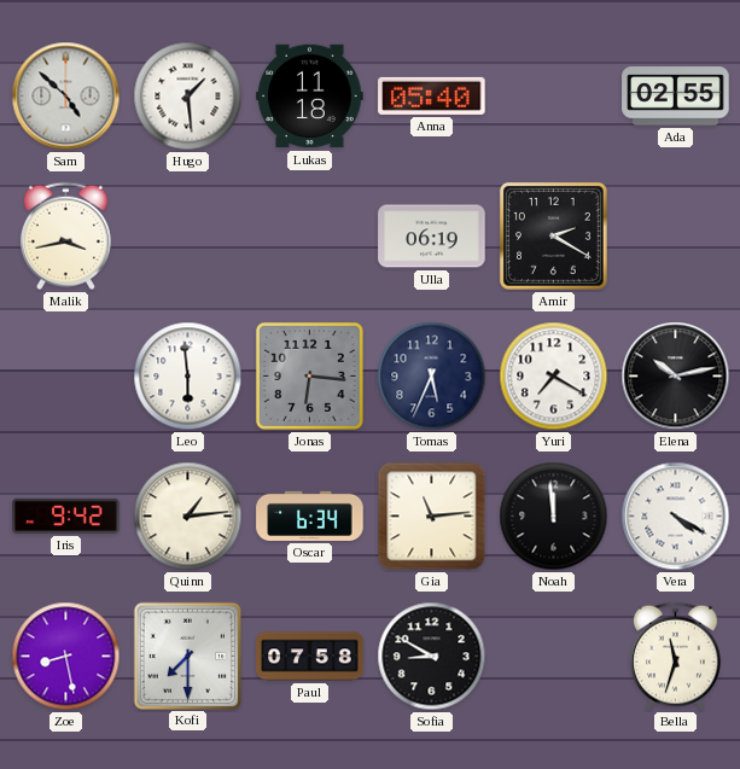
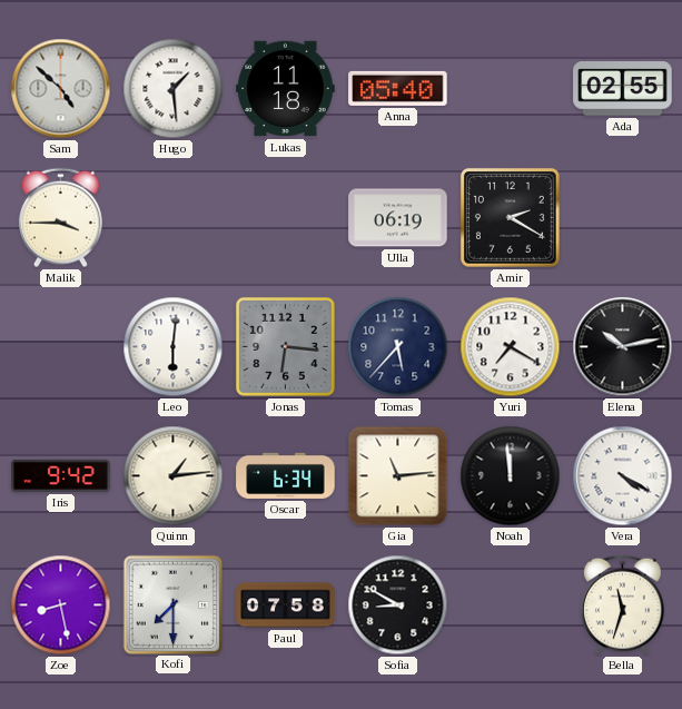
Malik: 3:43 -> 3:45
Leo: 5:59 -> 6:01
Tomas: 5:34 -> 5:37
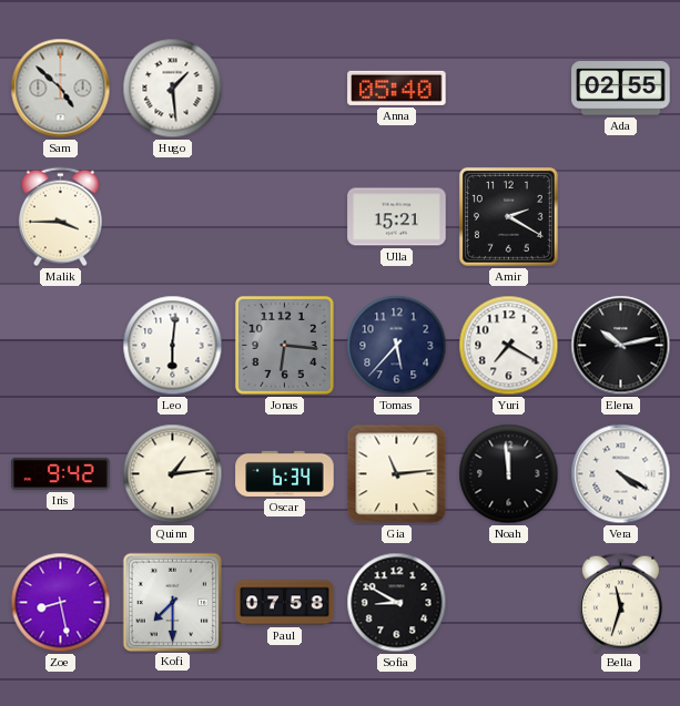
Lukas: 11:18 -> none
Ulla: 06:19 -> 15:21
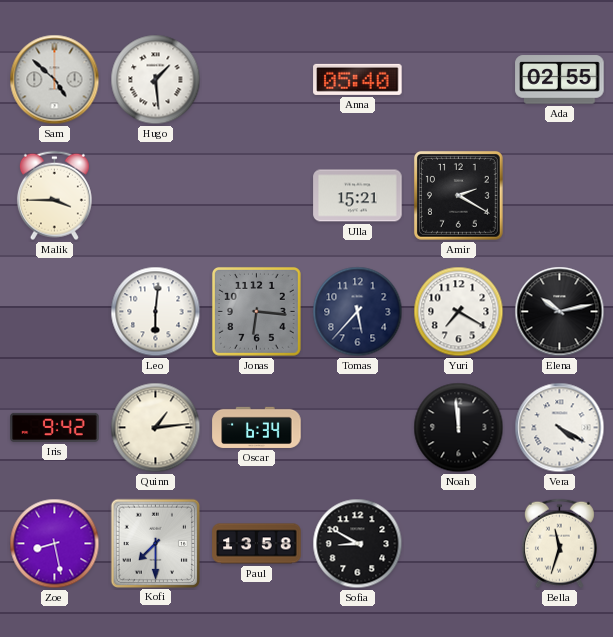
Gia: 11:14 -> none
Paul: 07:58 -> 13:58
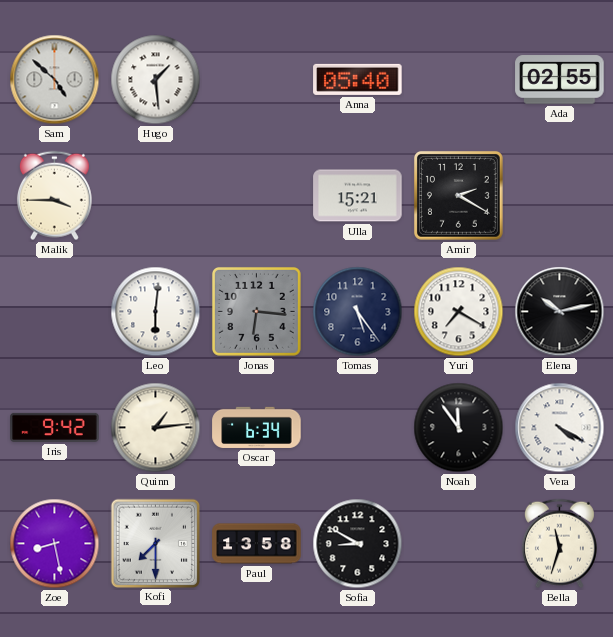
Tomas: 5:37 -> 5:24
Noah: 11:59 -> 11:54
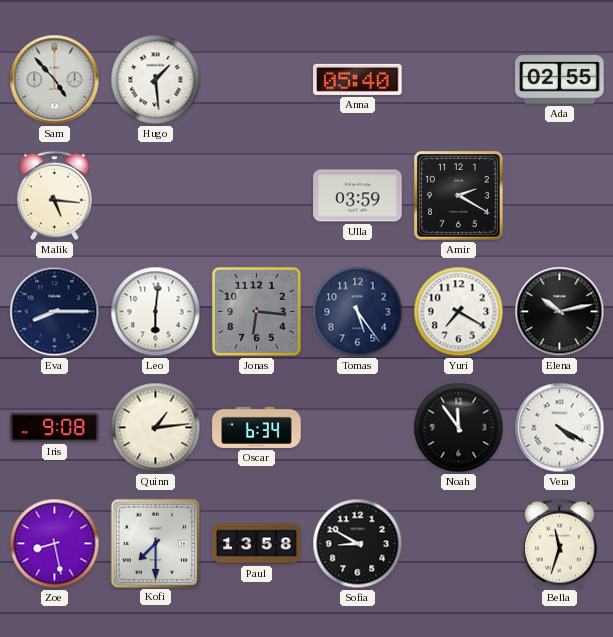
Sam: 4:52 -> 4:53
Malik: 3:45 -> 5:16
Ulla: 15:21 -> 03:59
Eva: none -> 8:15
Iris: 9:42 -> 9:08
